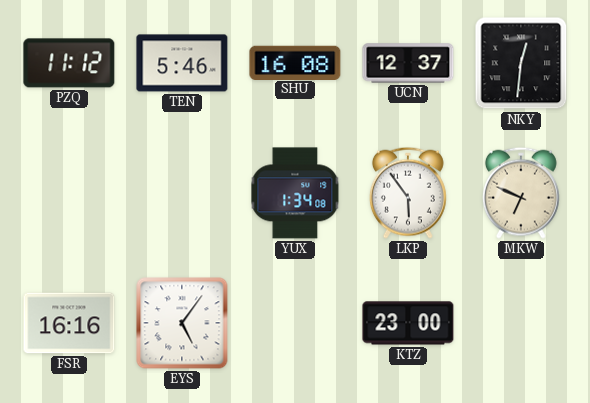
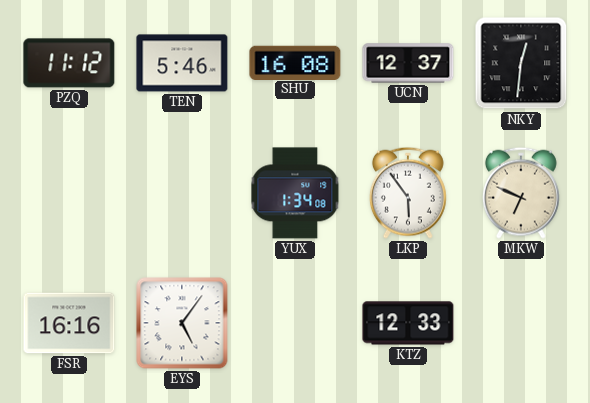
KTZ: 23:00 -> 12:33
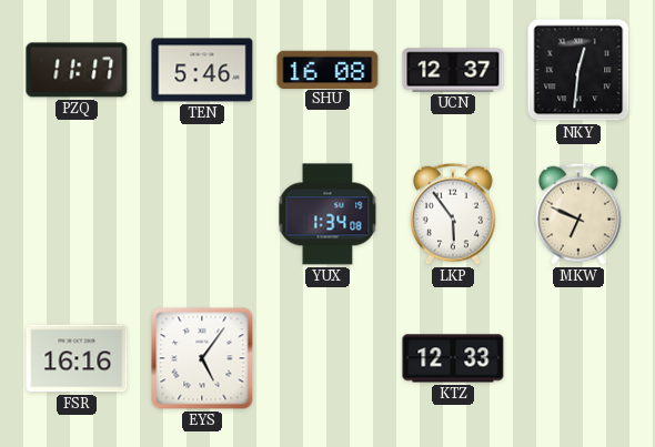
PZQ: 11:12 -> 11:17
